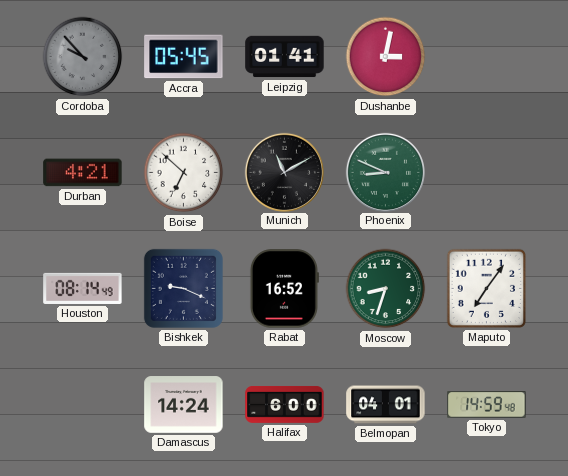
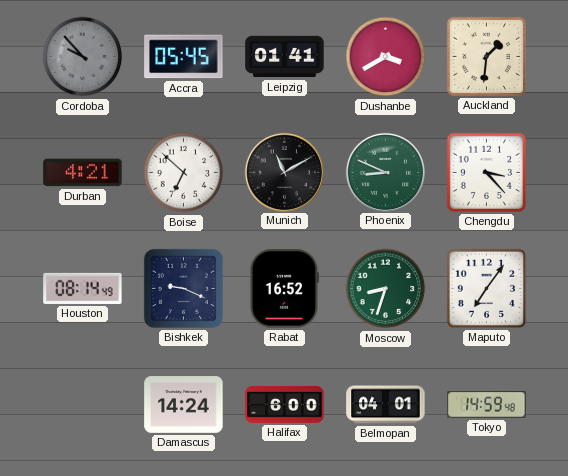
Dushanbe: 3:02 -> 3:40
Auckland: none -> 1:31
Chengdu: none -> 3:23
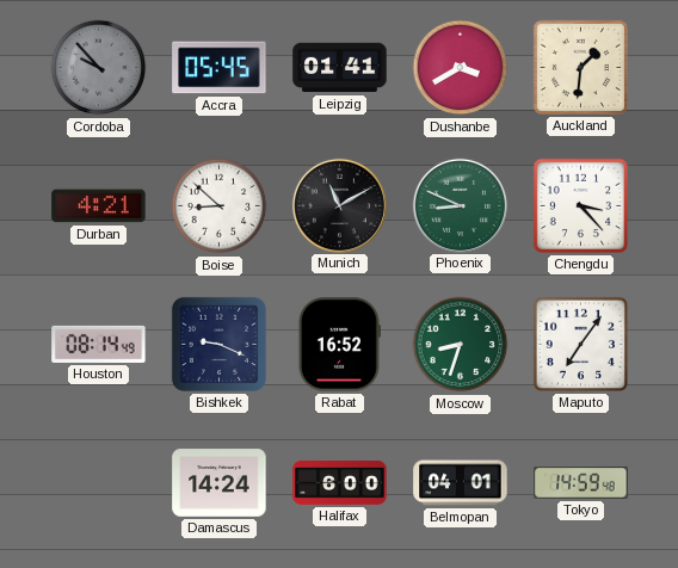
Boise: 6:52 -> 8:52
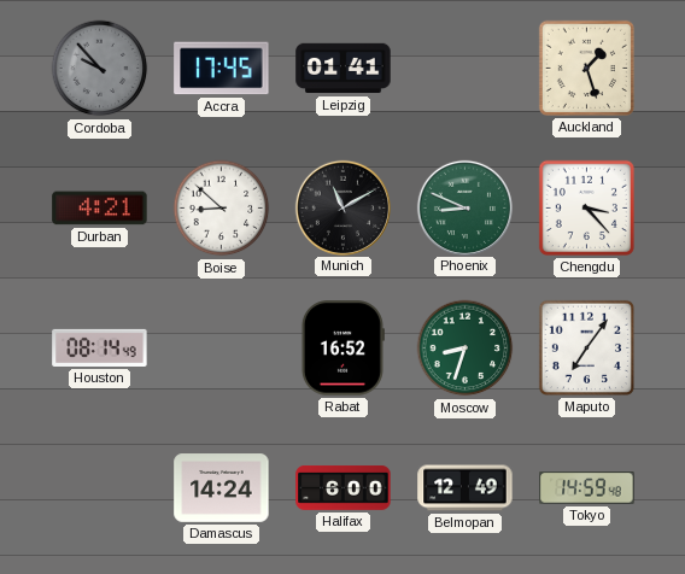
Accra: 05:45 -> 17:45
Dushanbe: 3:40 -> none
Auckland: 1:31 -> 1:27
Bishkek: 9:19 -> none
Belmopan: 04:01 -> 12:49
